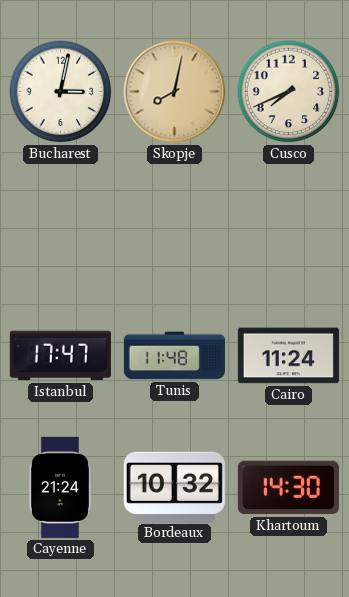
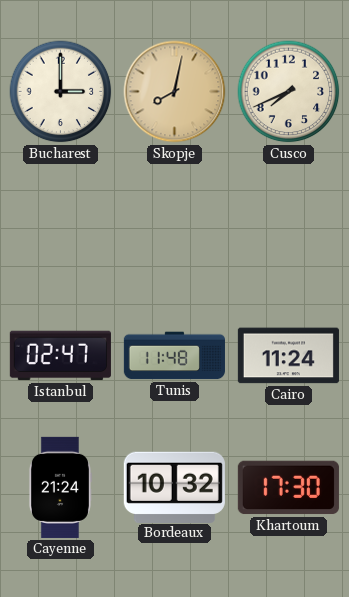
Bucharest: 3:02 -> 3:00
Istanbul: 17:47 -> 02:47
Khartoum: 14:30 -> 17:30
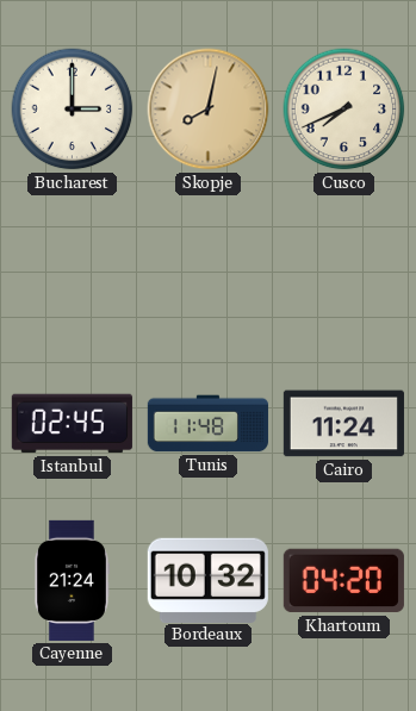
Istanbul: 02:47 -> 02:45
Khartoum: 17:30 -> 04:20
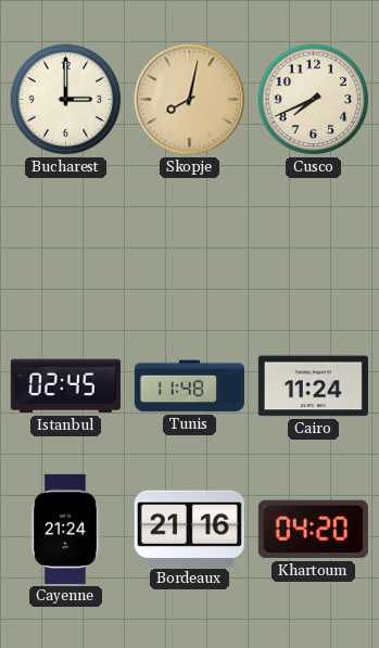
Bordeaux: 10:32 -> 21:16
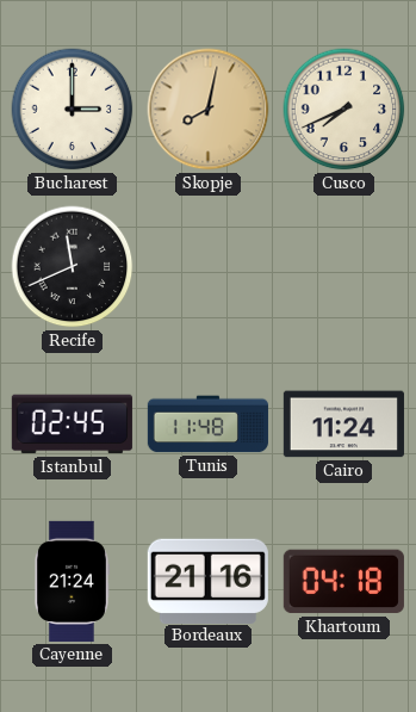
Recife: none -> 11:41
Khartoum: 04:20 -> 04:18
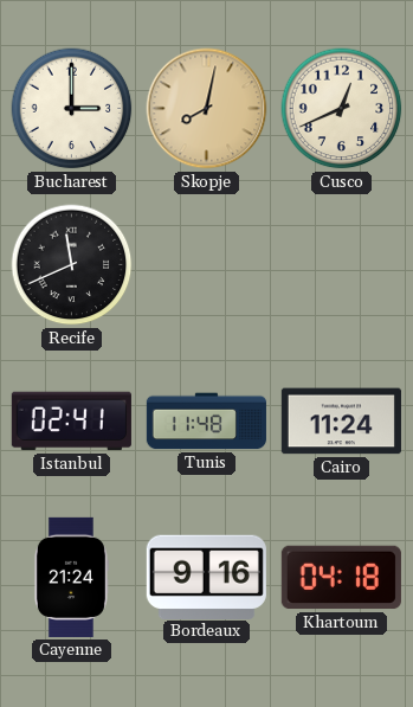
Cusco: 7:41 -> 12:41
Istanbul: 02:45 -> 02:41
Bordeaux: 21:16 -> 9:16
